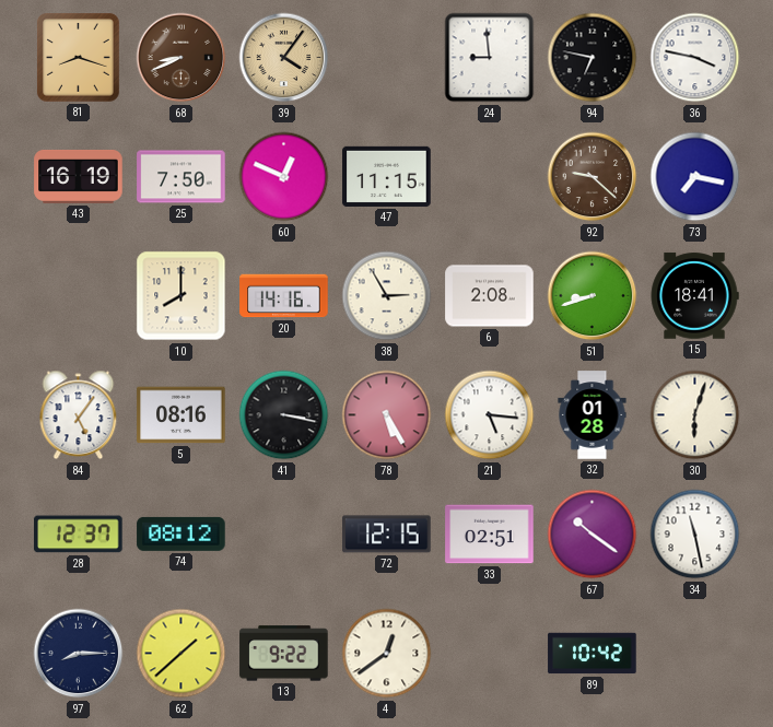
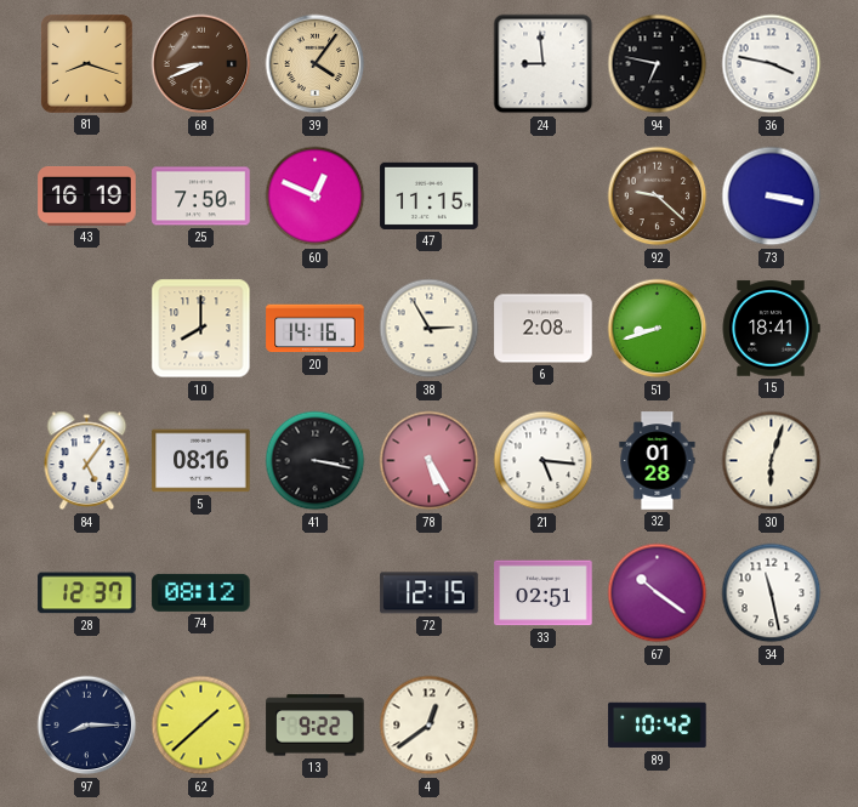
73: 7:17 -> 3:17
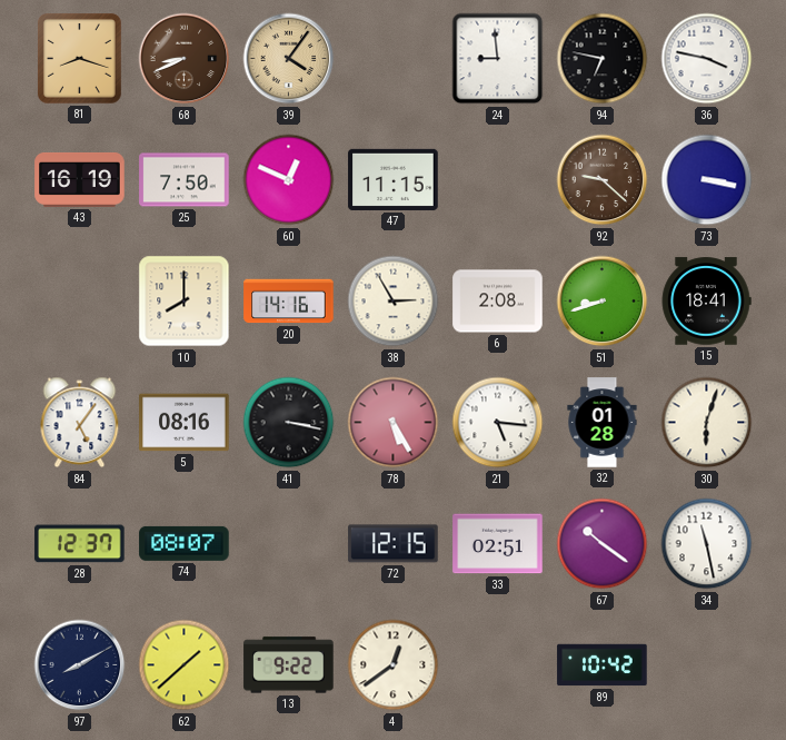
74: 08:12 -> 08:07
97: 8:15 -> 8:10
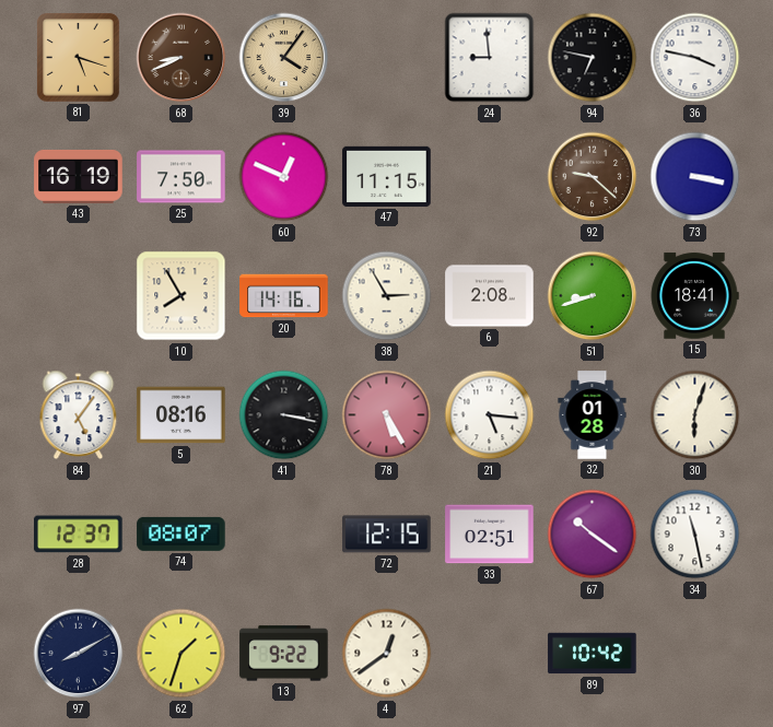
81: 8:18 -> 5:18
10: 8:00 -> 7:55
62: 1:38 -> 1:33
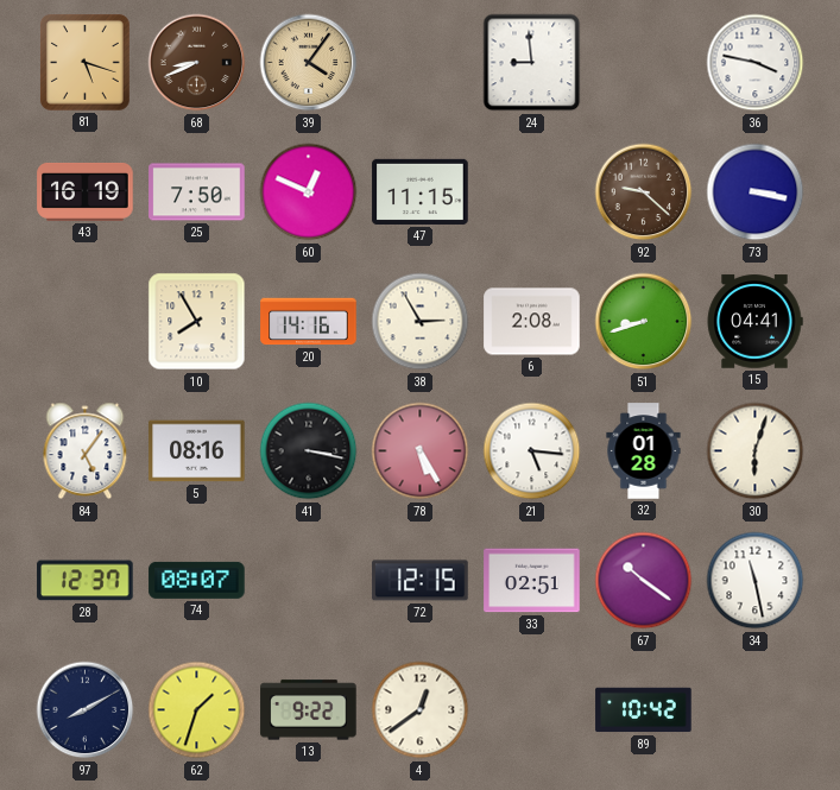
94: 6:47 -> none
15: 18:41 -> 04:41
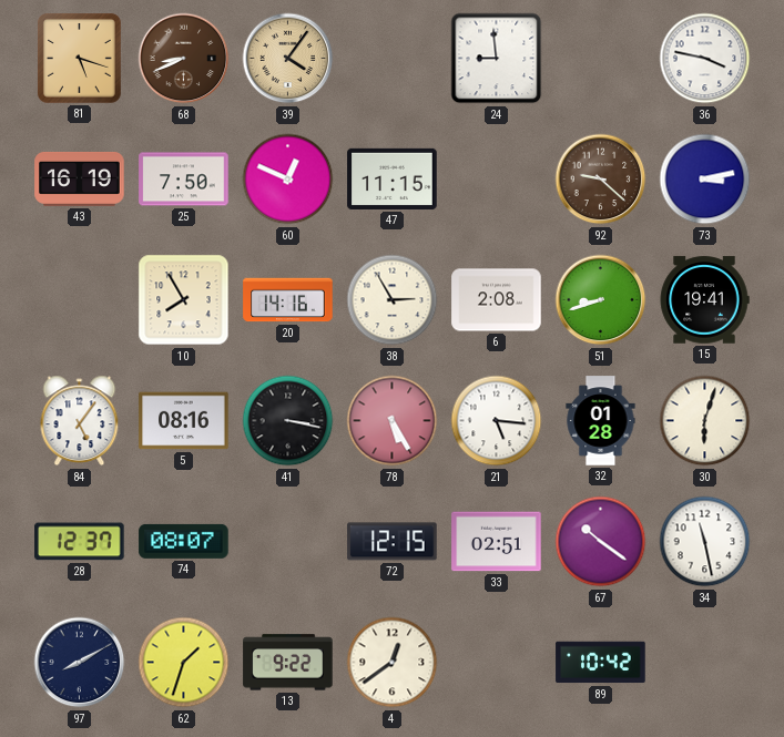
73: 3:17 -> 3:13
15: 04:41 -> 19:41
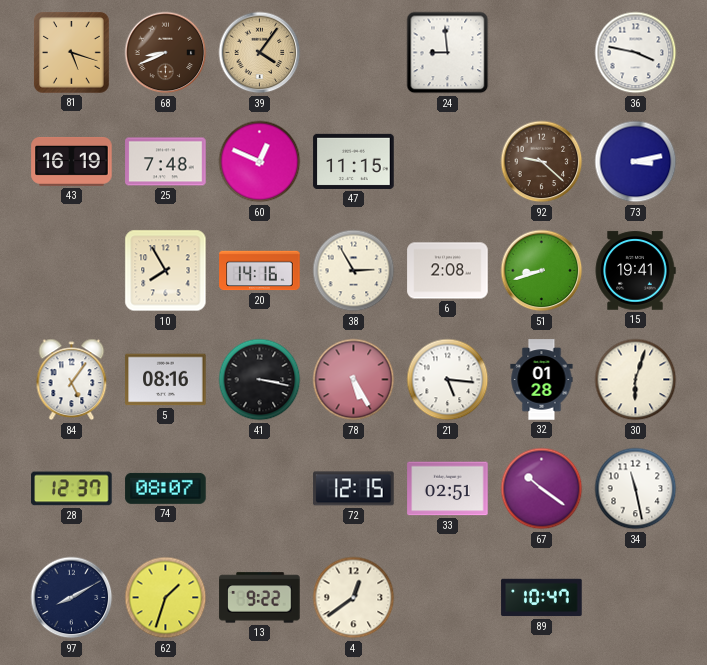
25: 7:50 -> 7:48
89: 10:42 -> 10:47
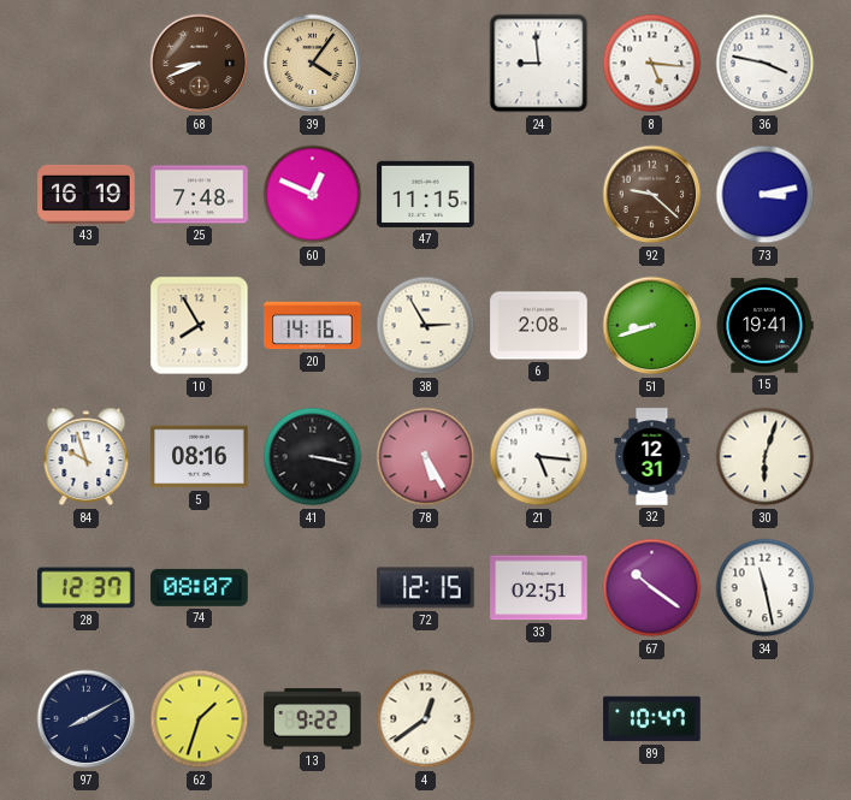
81: 5:18 -> none
8: none -> 5:16
84: 5:06 -> 9:57
32: 01:28 -> 12:31
